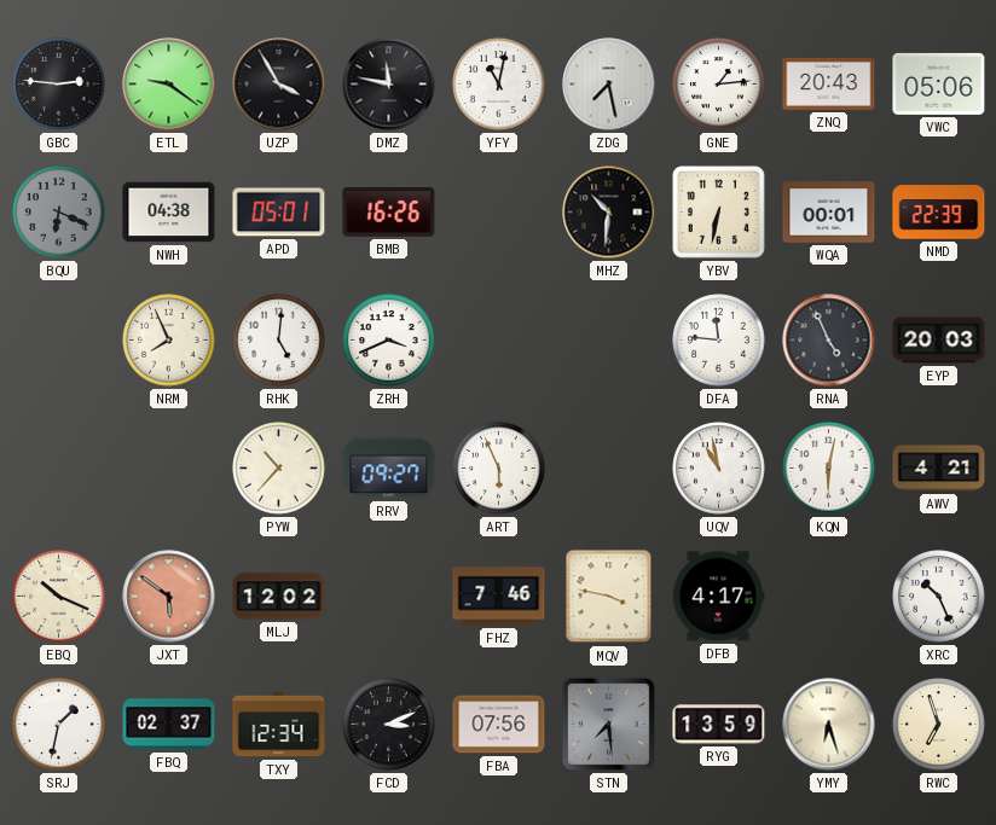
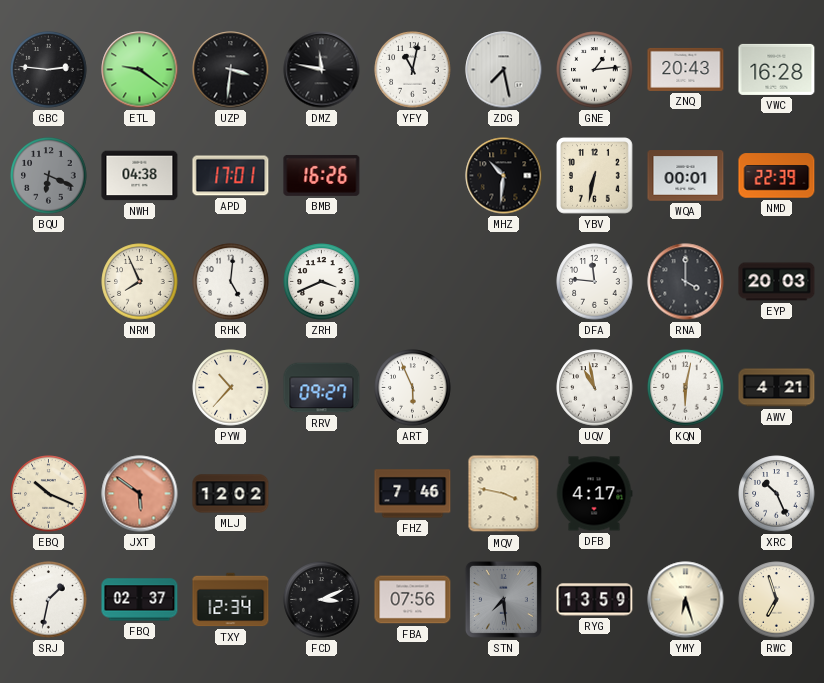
UZP: 3:55 -> 3:31
VWC: 05:06 -> 16:28
APD: 05:01 -> 17:01
RNA: 4:56 -> 4:00
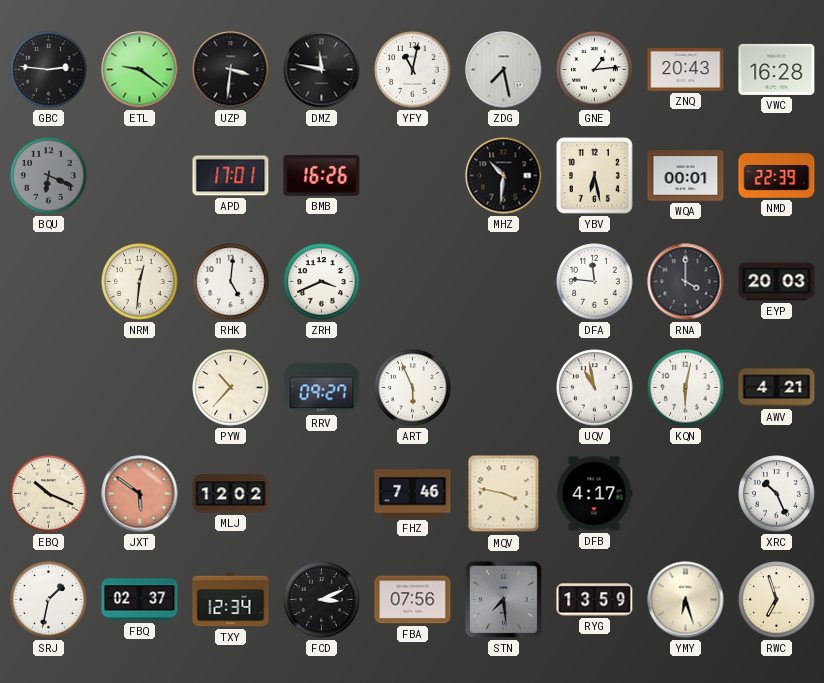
NWH: 04:38 -> none
YBV: 6:32 -> 6:28
NRM: 7:56 -> 12:31
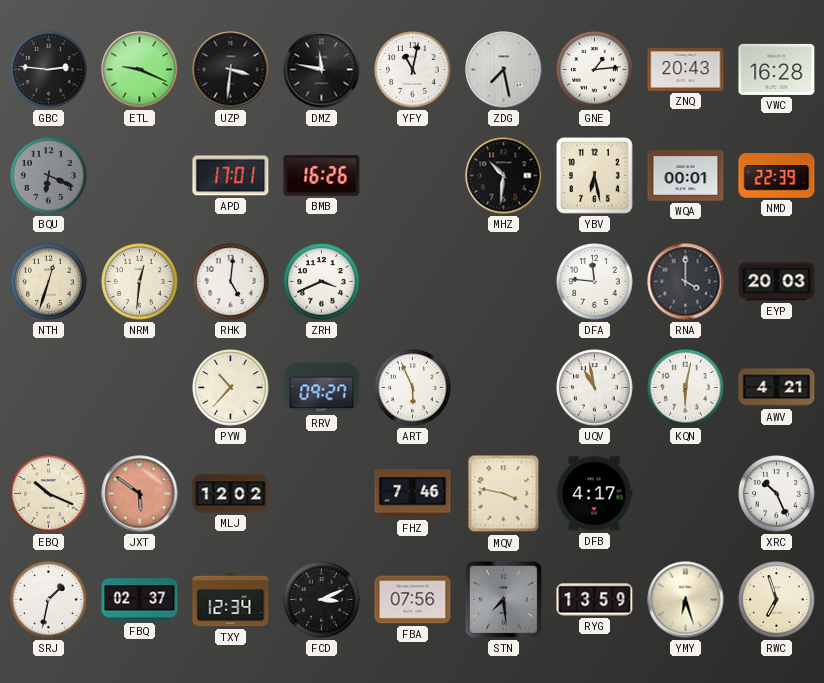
ETL: 9:21 -> 9:19
NTH: none -> 12:33
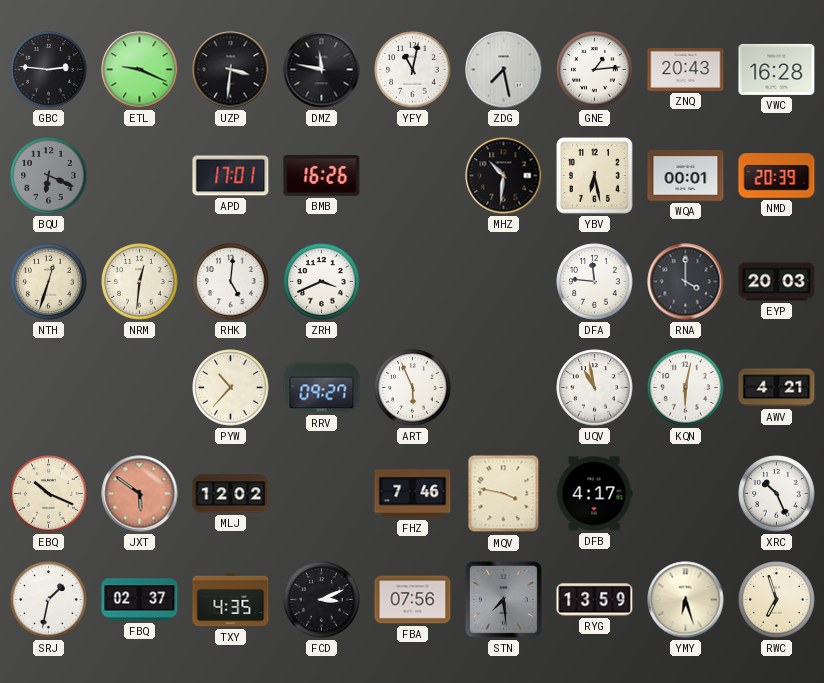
NMD: 22:39 -> 20:39
TXY: 12:34 -> 4:35
